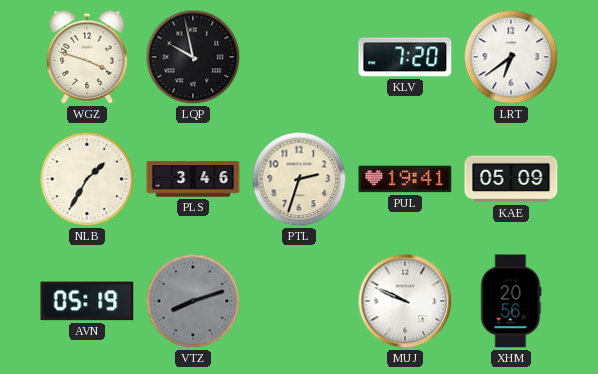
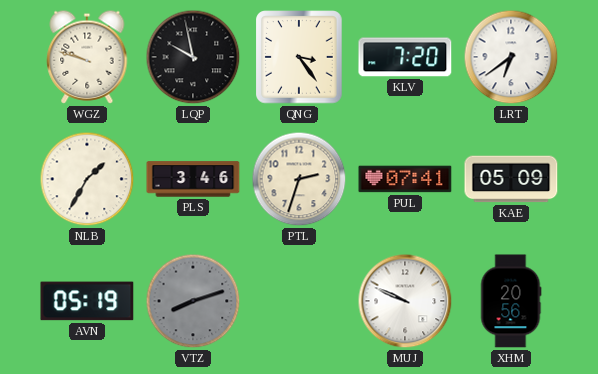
WGZ: 3:48 -> 9:48
QNG: none -> 3:24
PUL: 19:41 -> 07:41
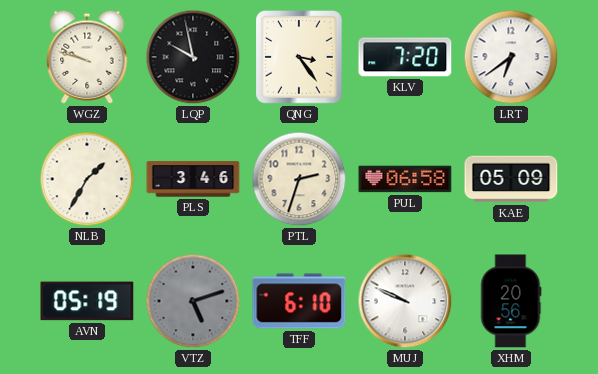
PUL: 07:41 -> 06:58
VTZ: 8:12 -> 5:12
TFF: none -> 6:10
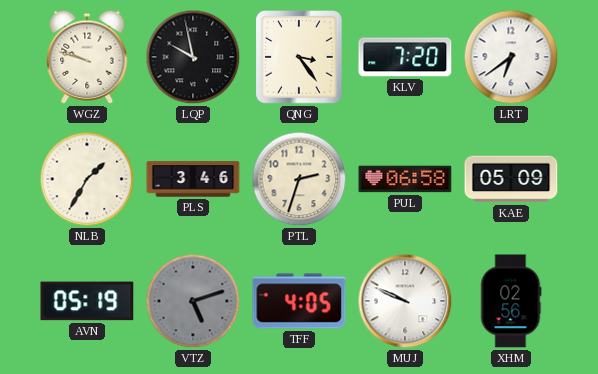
TFF: 6:10 -> 4:05
XHM: 20:56 -> 02:56
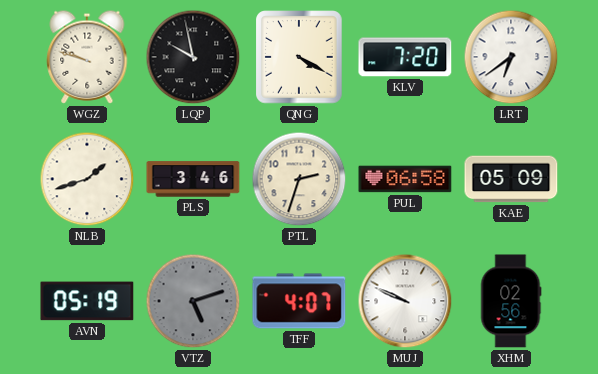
QNG: 3:24 -> 4:20
NLB: 1:35 -> 1:42
TFF: 4:05 -> 4:07
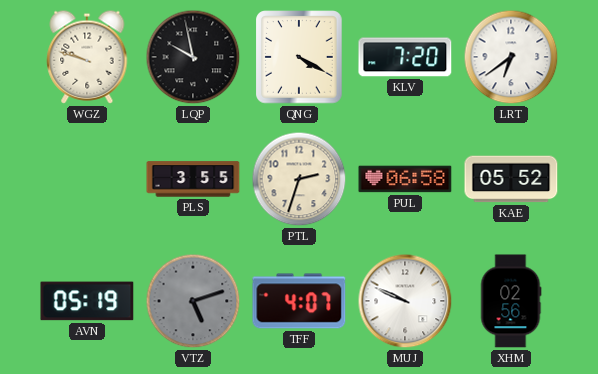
NLB: 1:42 -> none
PLS: 3:46 -> 3:55
KAE: 05:09 -> 05:52
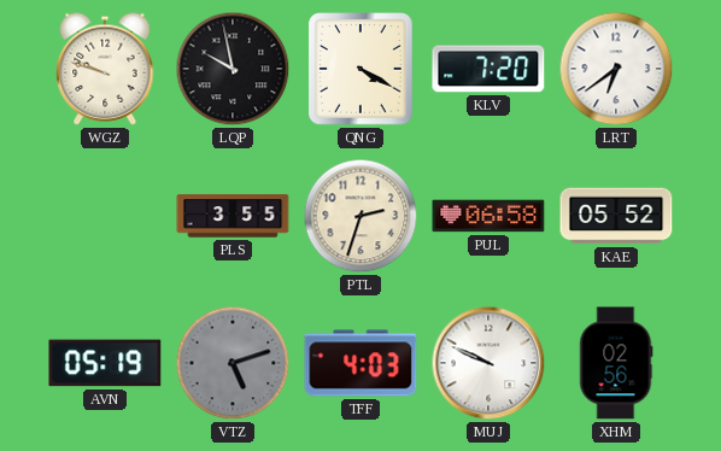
TFF: 4:07 -> 4:03
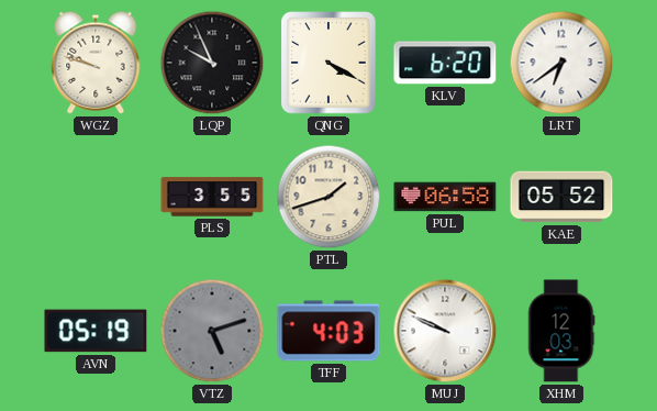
LQP: 9:58 -> 9:56
KLV: 7:20 -> 6:20
PTL: 2:33 -> 1:42
XHM: 02:56 -> 12:03
